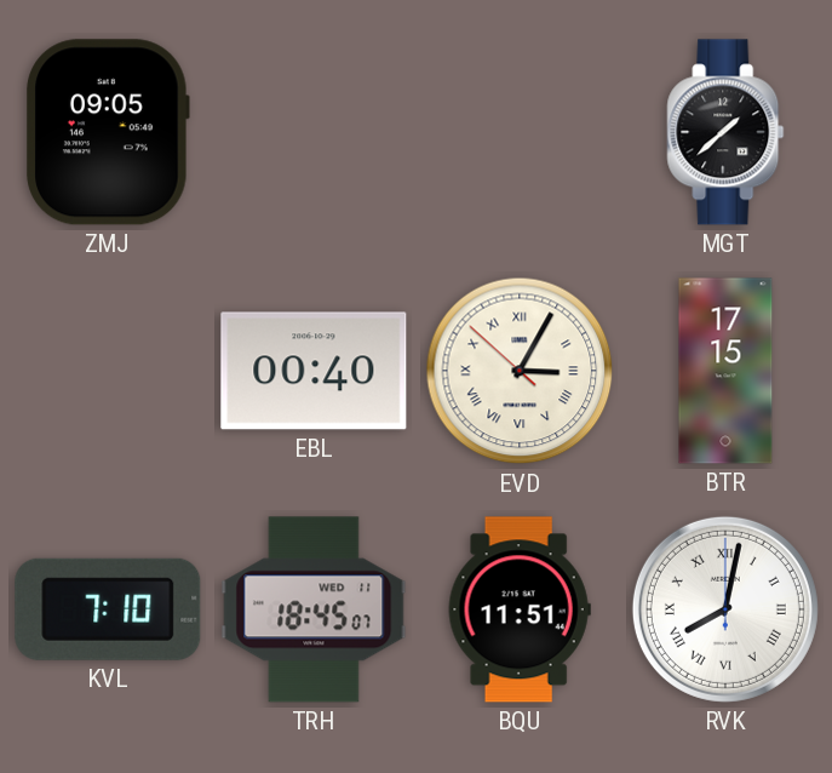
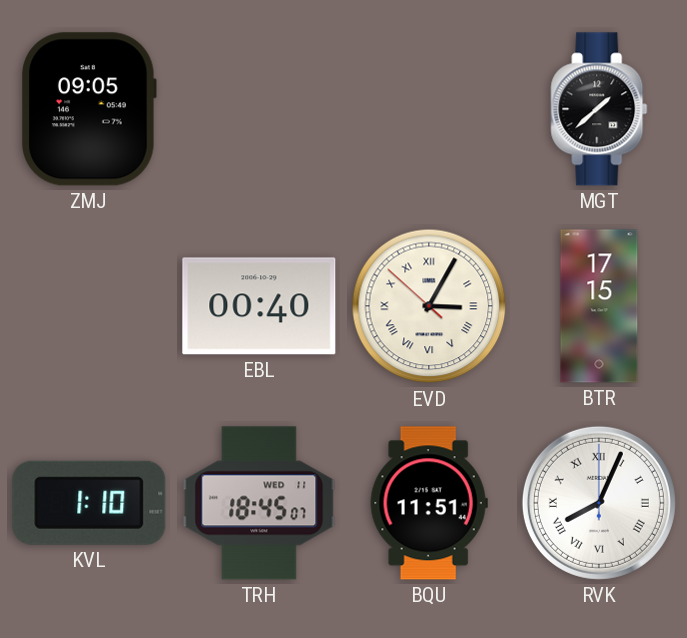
KVL: 7:10 -> 1:10
RVK: 8:02 -> 8:04
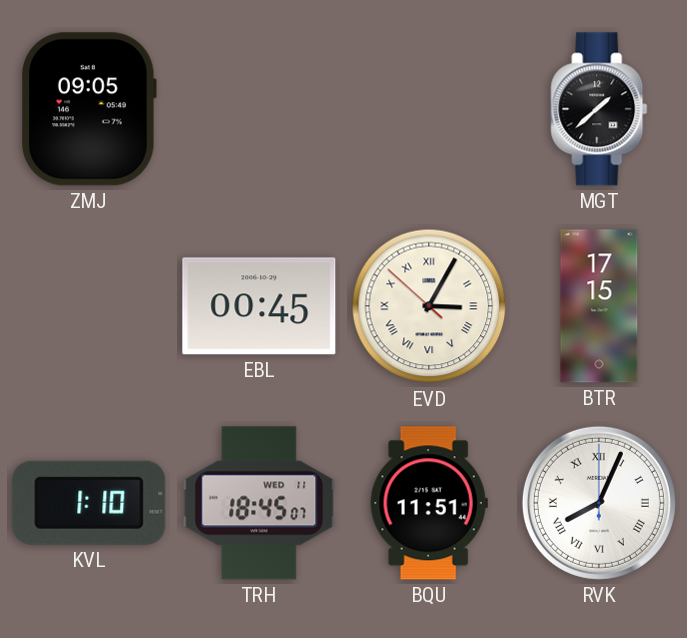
EBL: 00:40 -> 00:45
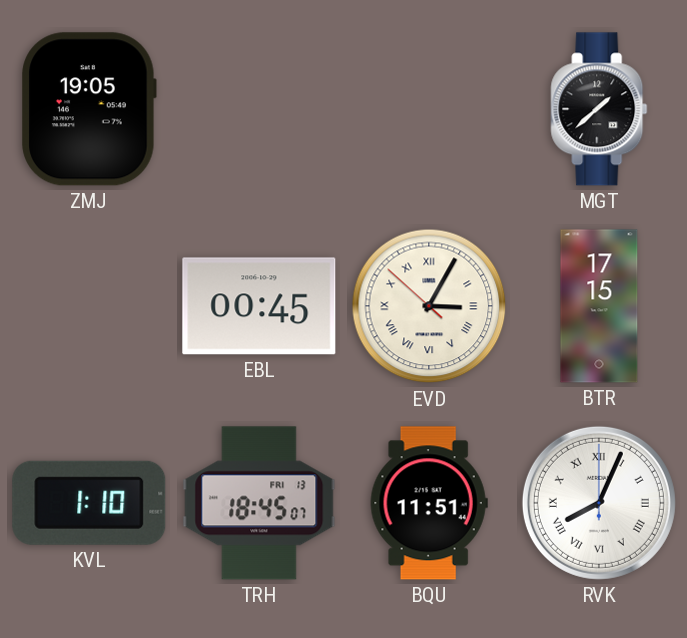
ZMJ: 09:05 -> 19:05
TRH date: WED 11 -> FRI 13
